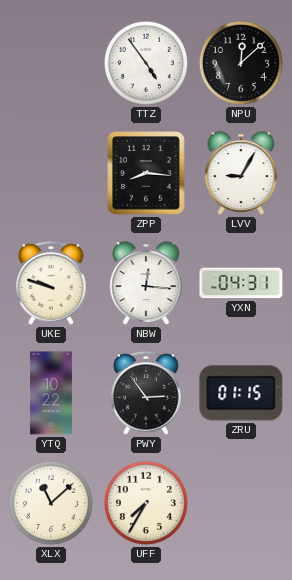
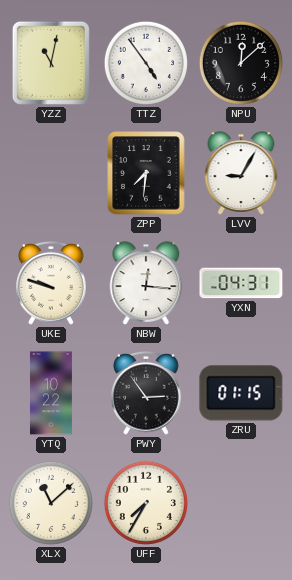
YZZ: none -> 11:02
ZPP: 8:16 -> 7:31
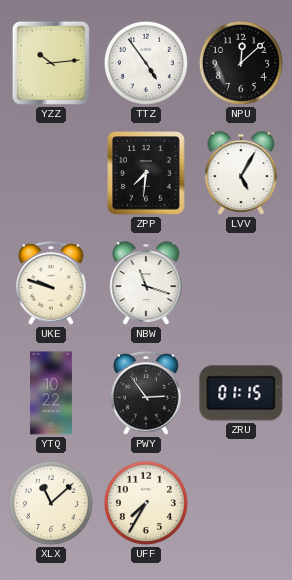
YZZ: 11:02 -> 10:14
LVV: 9:05 -> 5:05
NBW: 12:16 -> 11:18
YXN: 04:31 -> none
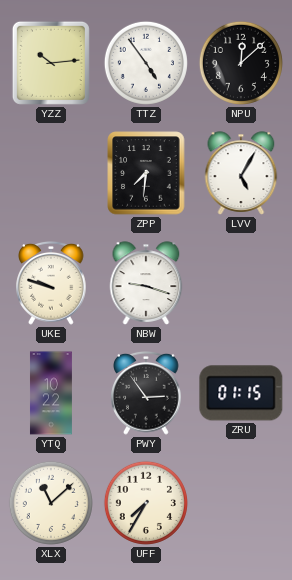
NBW: 11:18 -> 9:18
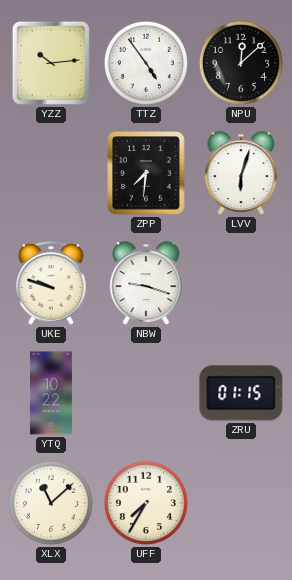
LVV: 5:05 -> 6:03
PWY: 2:54 -> none
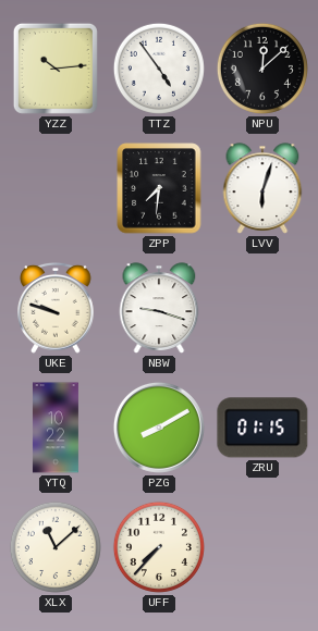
PZG: none -> 8:10
UFF: 7:35 -> 7:37
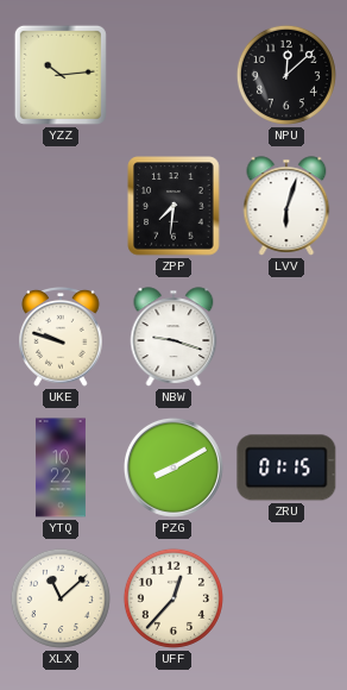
TTZ: 4:54 -> none
UFF: 7:37 -> 12:37
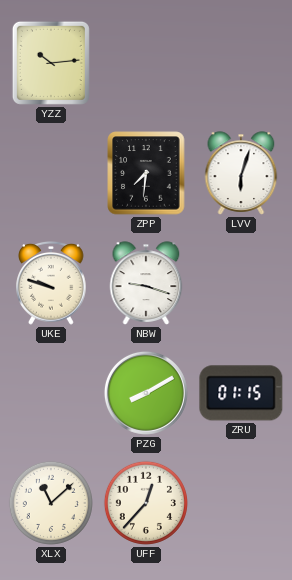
NPU: 12:08 -> none
YTQ: 10:22 -> none
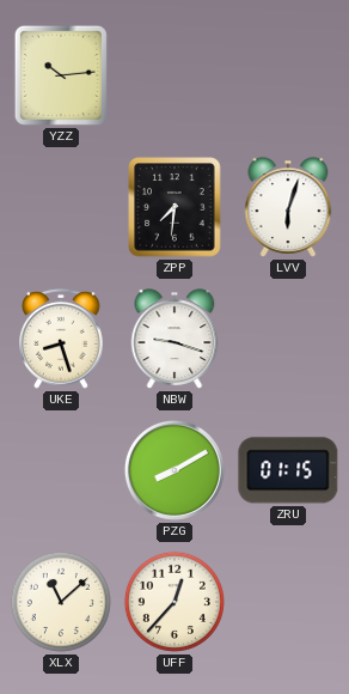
UKE: 9:48 -> 8:27
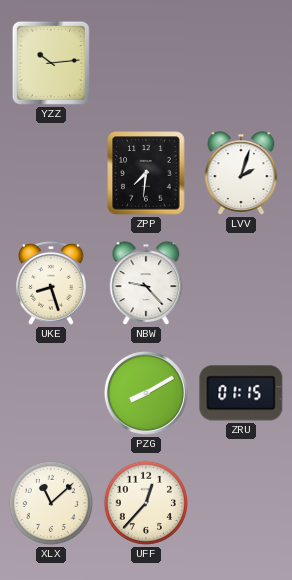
LVV: 6:03 -> 2:03
NBW: 9:18 -> 9:23
